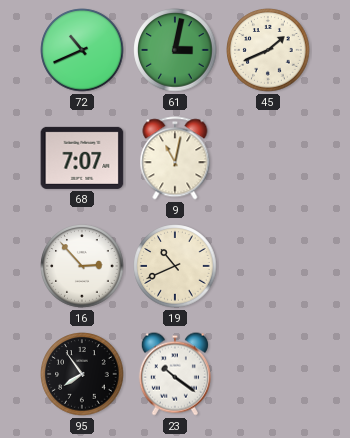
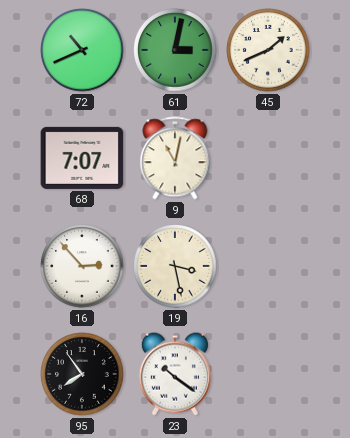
19: 10:41 -> 3:28
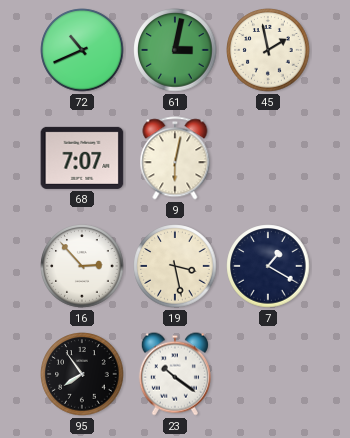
45: 1:41 -> 1:58
9: 11:02 -> 6:02
7: none -> 1:20
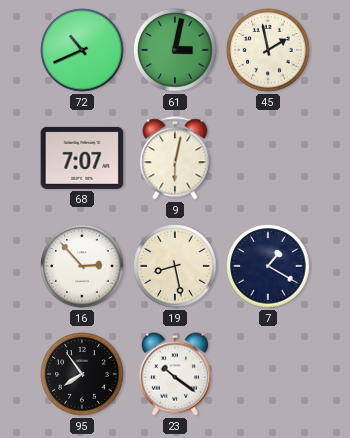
19: 3:28 -> 8:28
